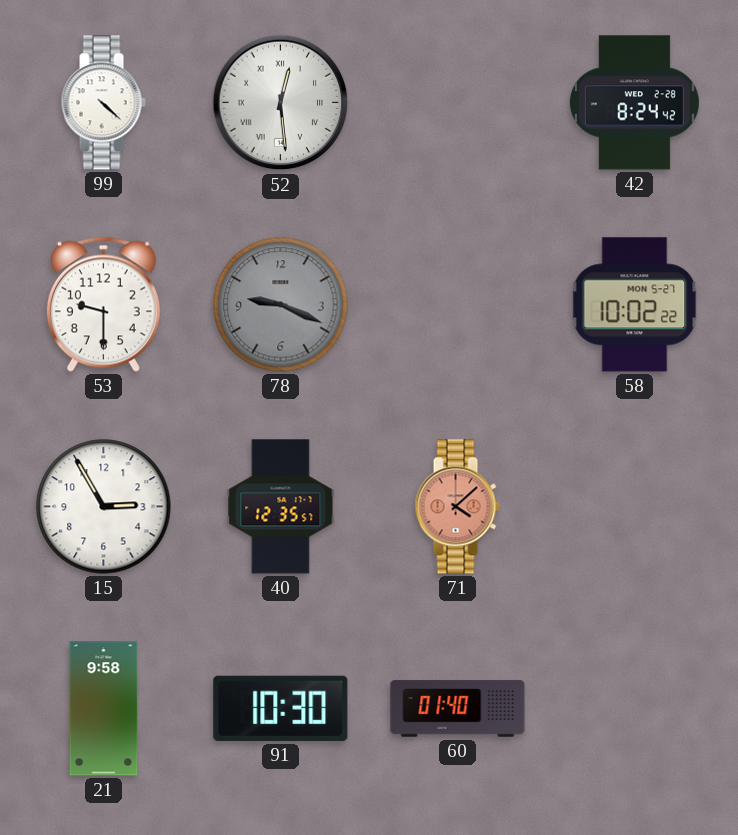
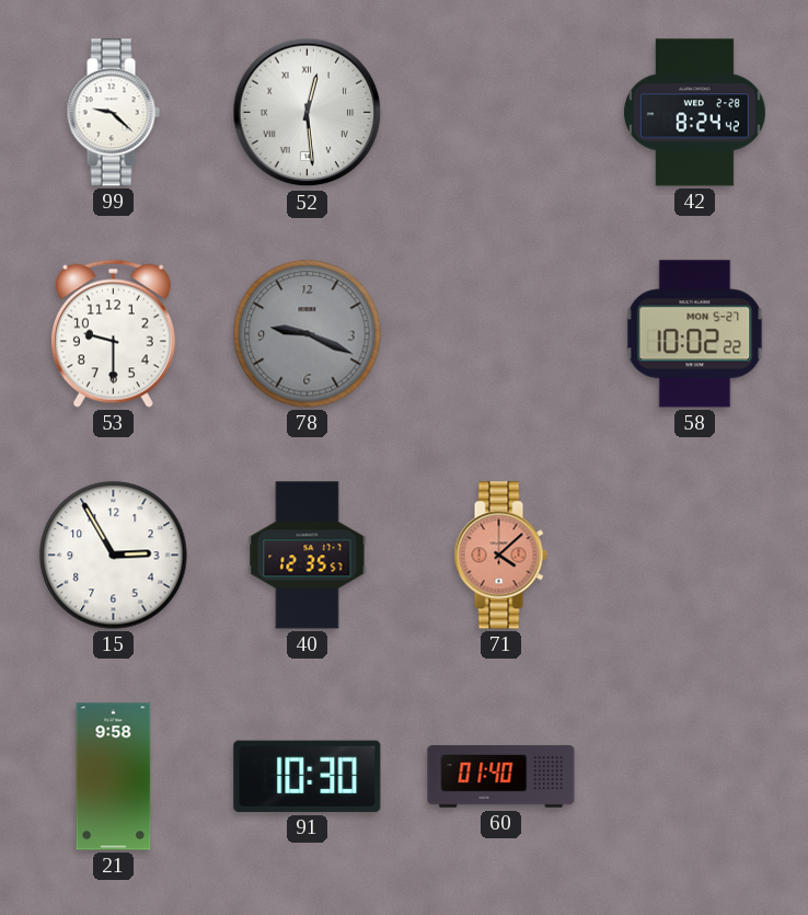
99: 4:22 -> 9:22
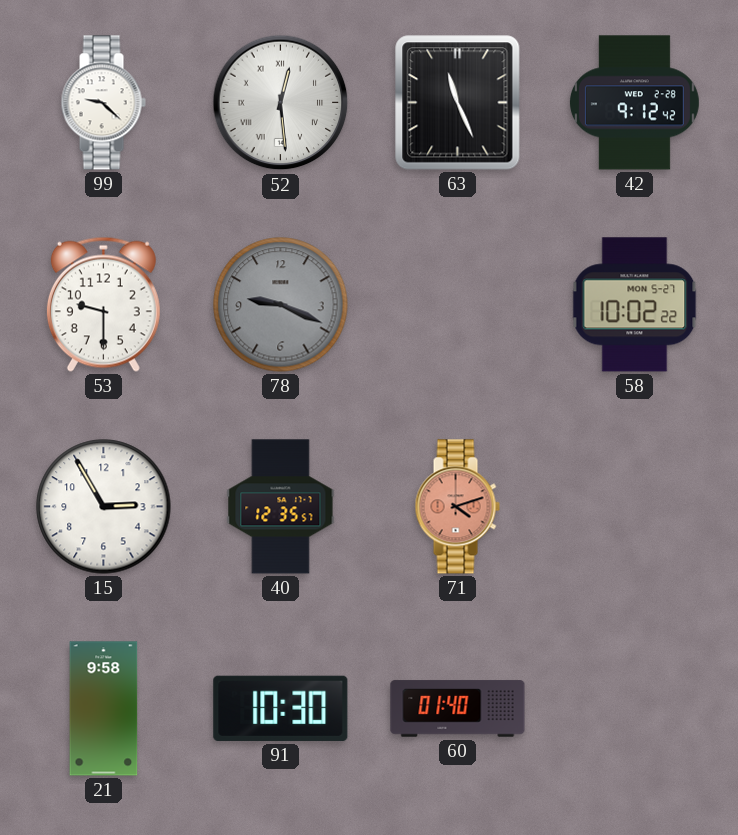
63: none -> 11:26
42: 8:24 -> 9:12
71: 4:08 -> 4:12
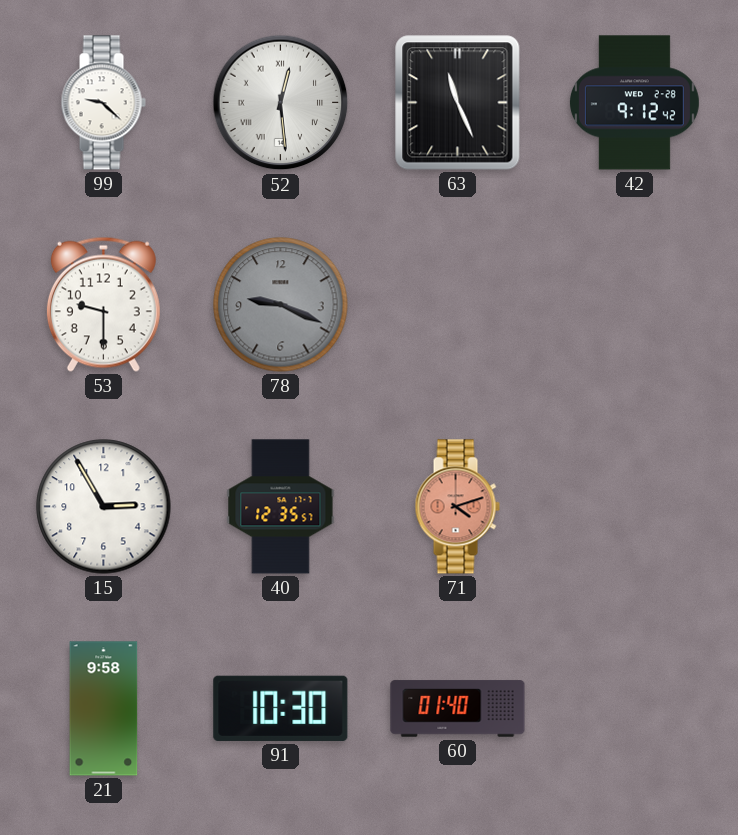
58: 10:02 -> none
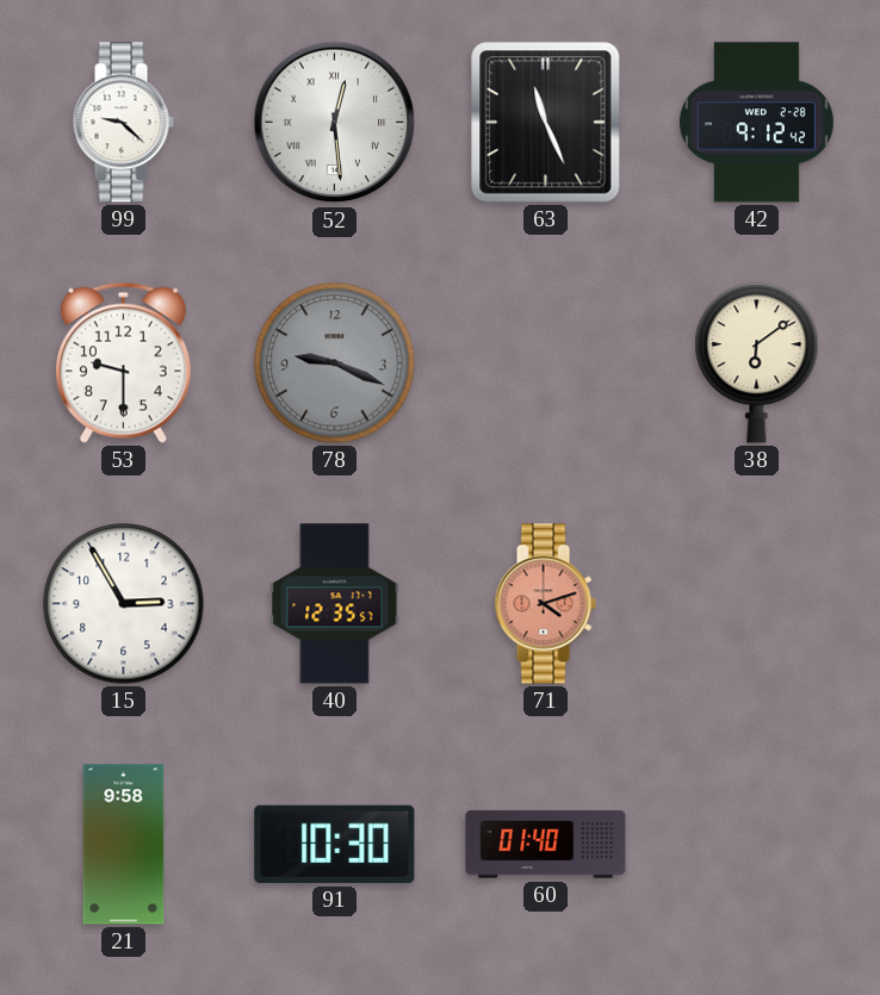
38: none -> 6:09
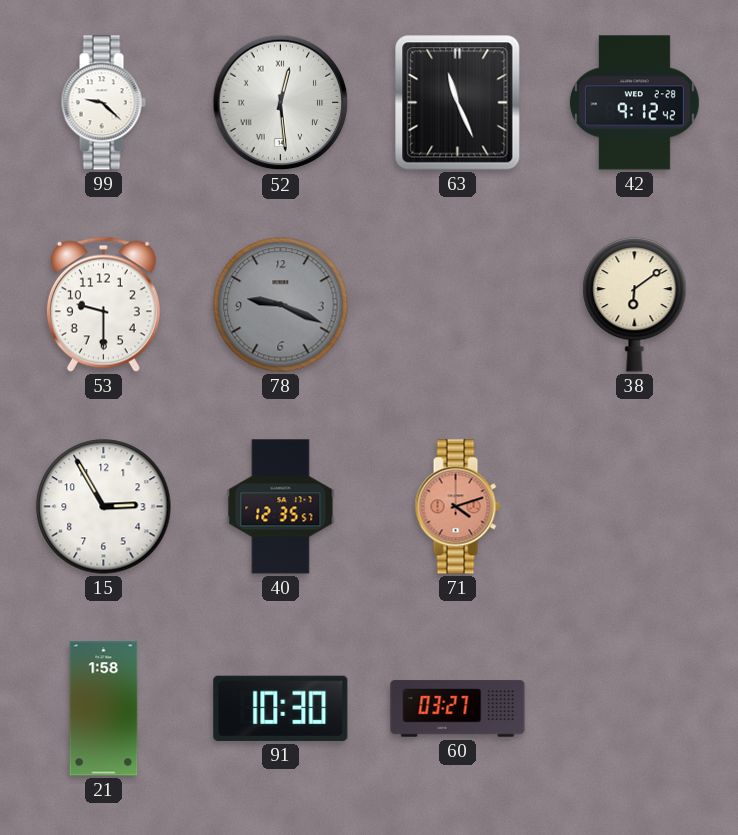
21: 9:58 -> 1:58
60: 01:40 -> 03:27
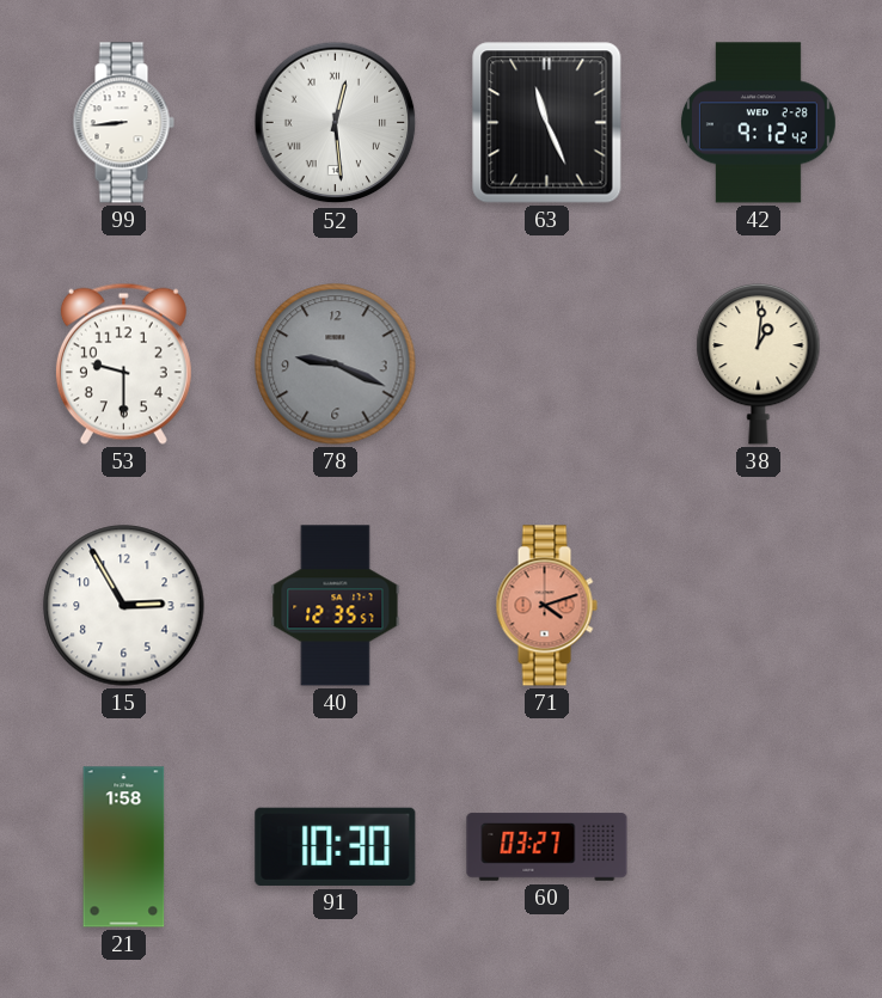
99: 9:22 -> 8:44
38: 6:09 -> 1:01
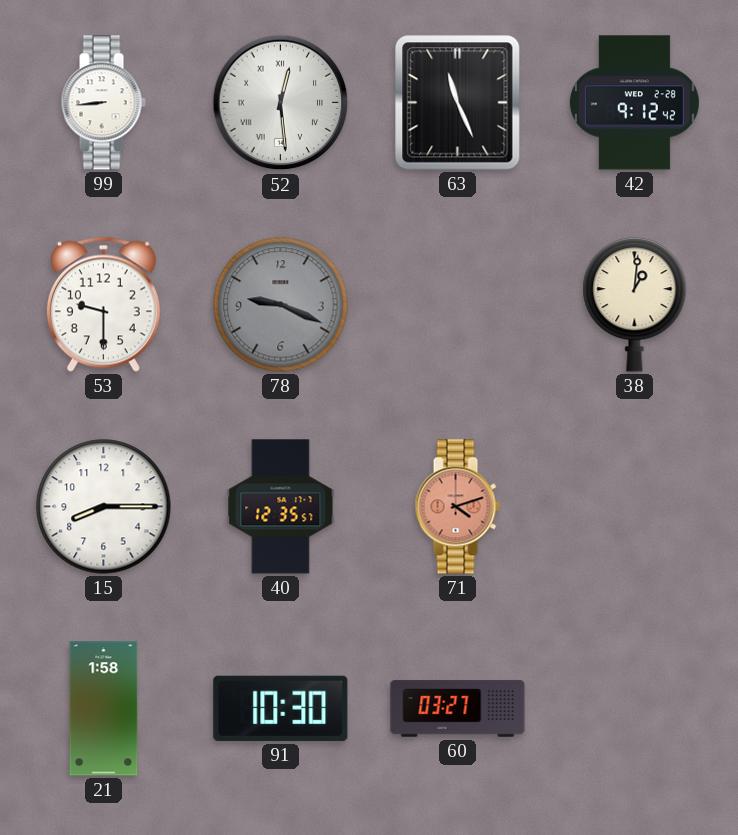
15: 2:55 -> 8:15
